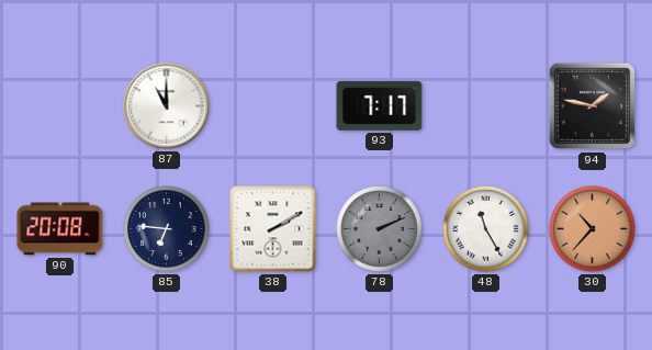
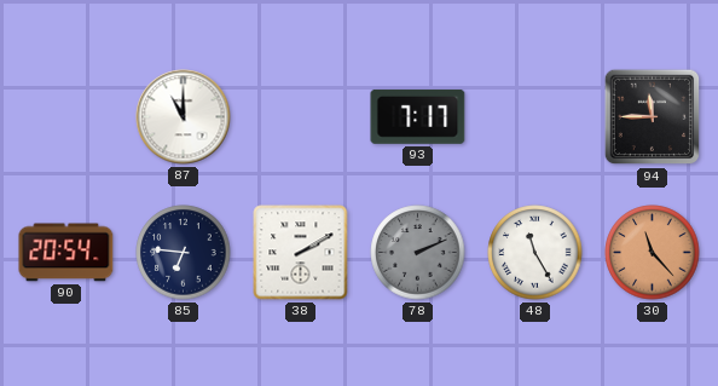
94: 1:47 -> 11:45
90: 20:08 -> 20:54
30: 10:37 -> 11:23
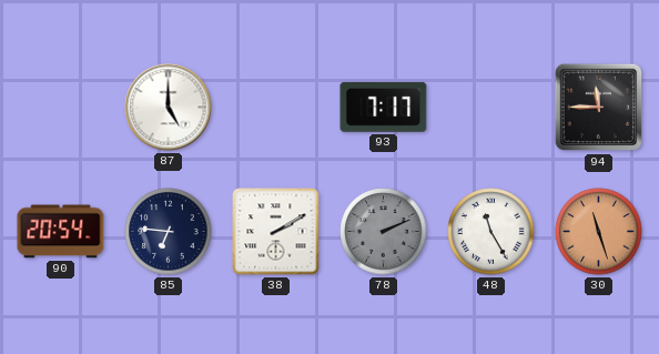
87: 11:00 -> 5:00
30: 11:23 -> 11:27
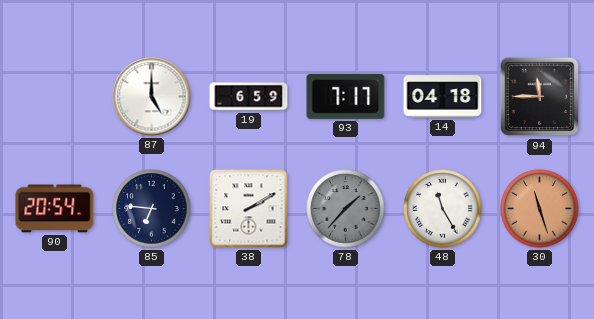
19: none -> 6:59
14: none -> 04:18
78: 2:11 -> 1:37
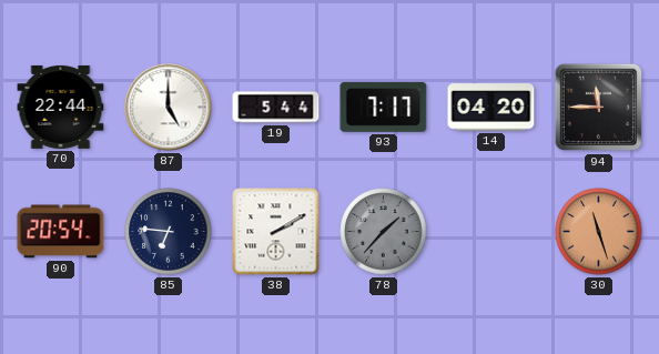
70: none -> 22:44
19: 6:59 -> 5:44
14: 04:18 -> 04:20
48: 11:25 -> none
